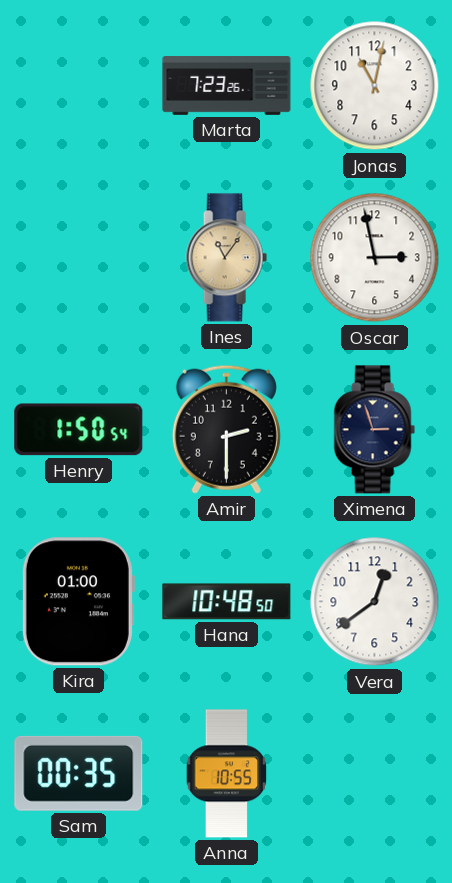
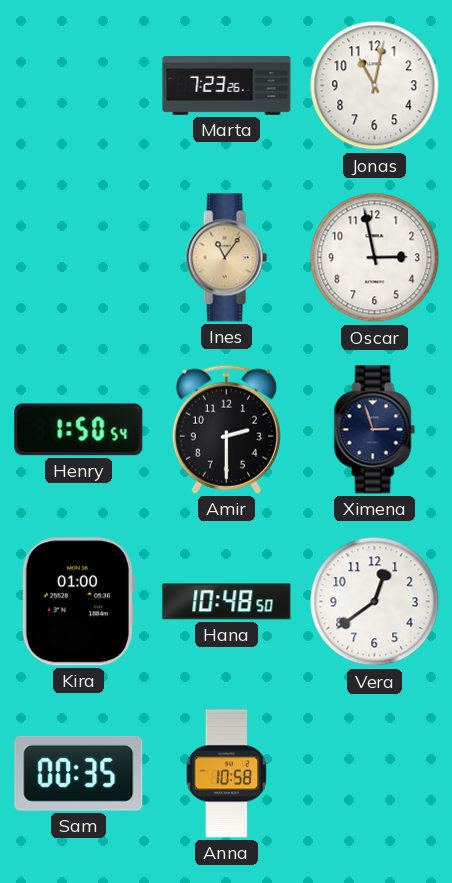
Anna: 10:55 -> 10:58
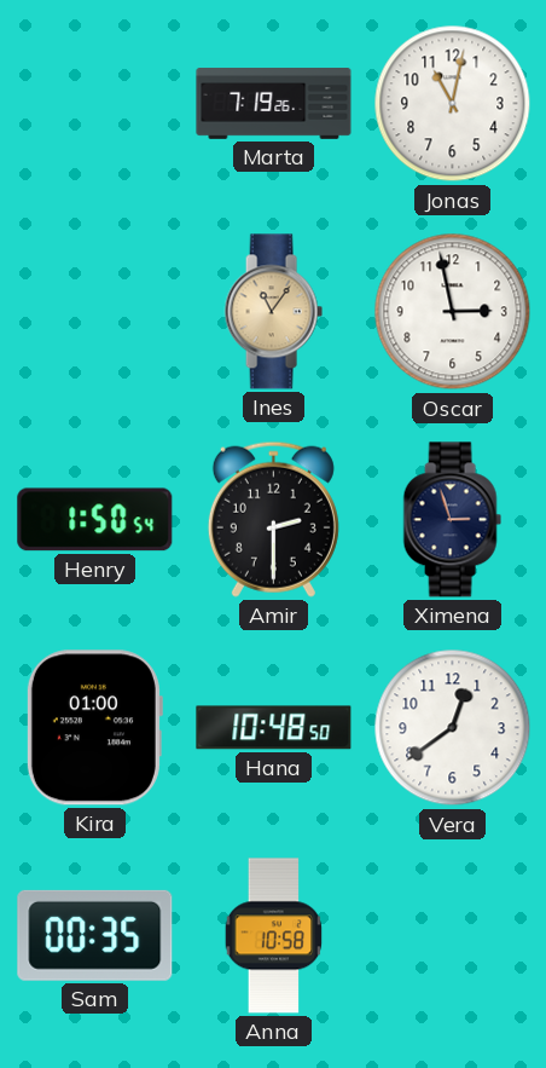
Marta: 7:23 -> 7:19
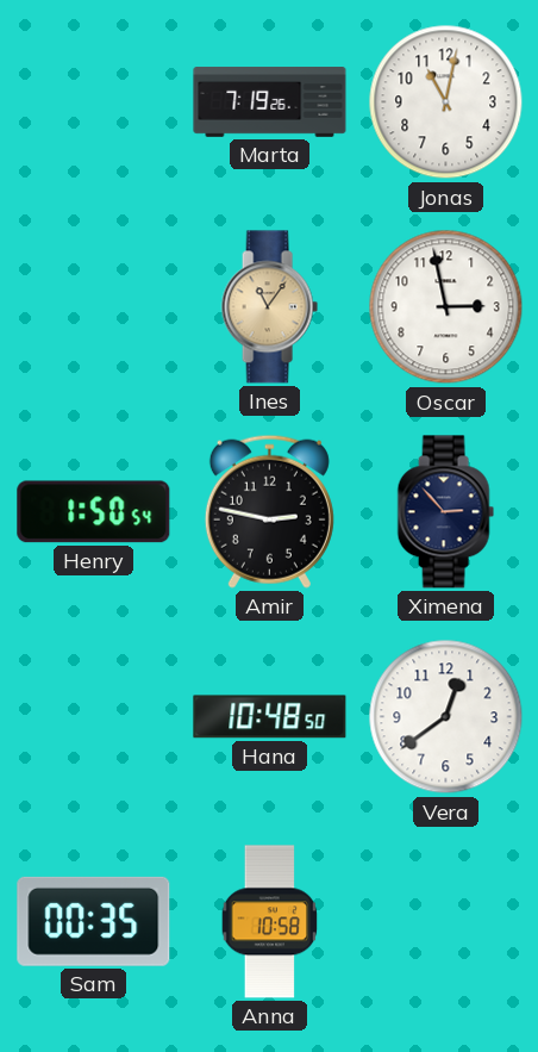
Amir: 2:30 -> 2:47
Ximena: 2:57 -> 2:53
Kira: 01:00 -> none
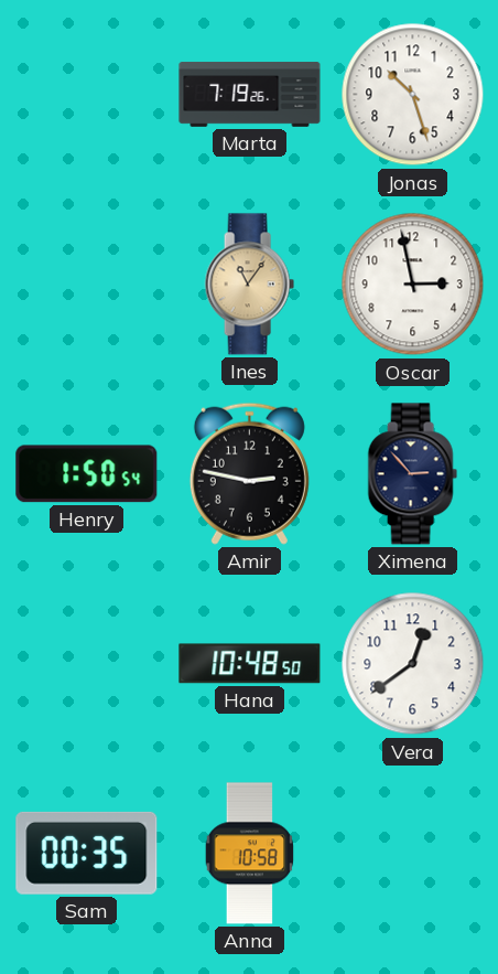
Jonas: 11:02 -> 10:27
